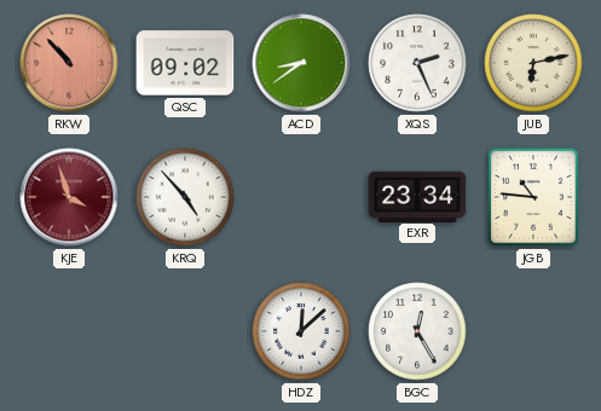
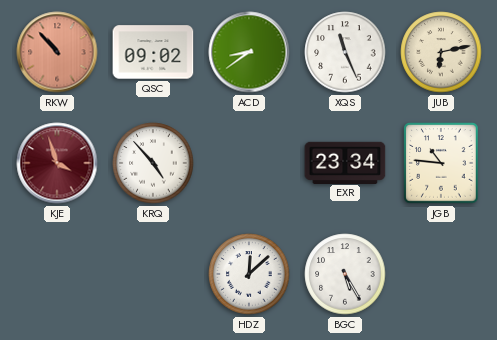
XQS: 2:26 -> 11:26
BGC: 12:25 -> 5:25
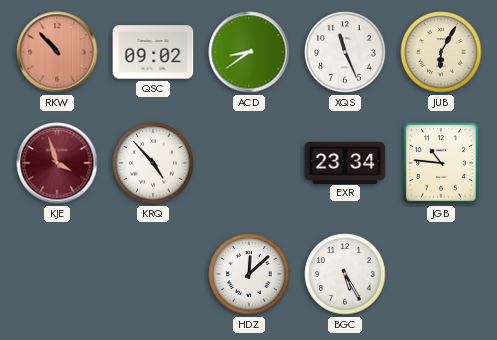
JUB: 6:13 -> 6:05
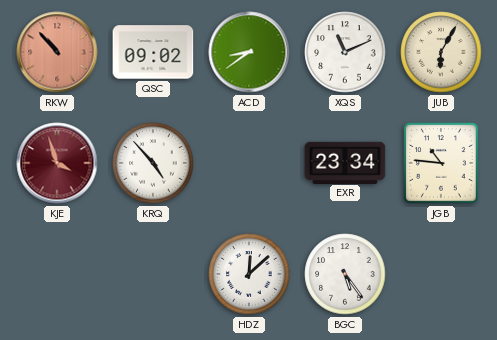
XQS: 11:26 -> 11:11
BGC: 5:25 -> 5:24
